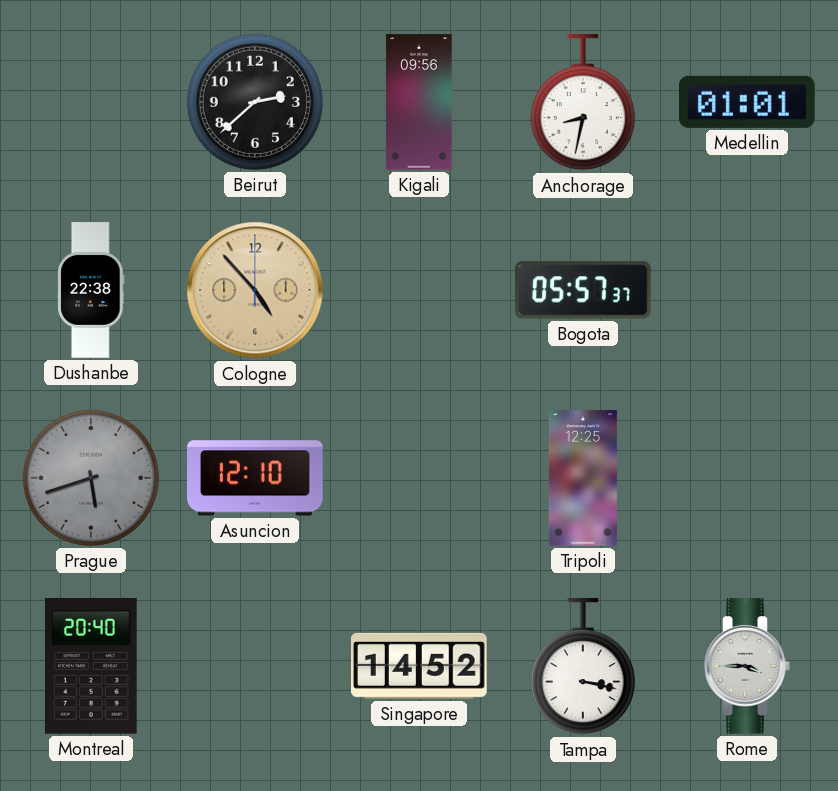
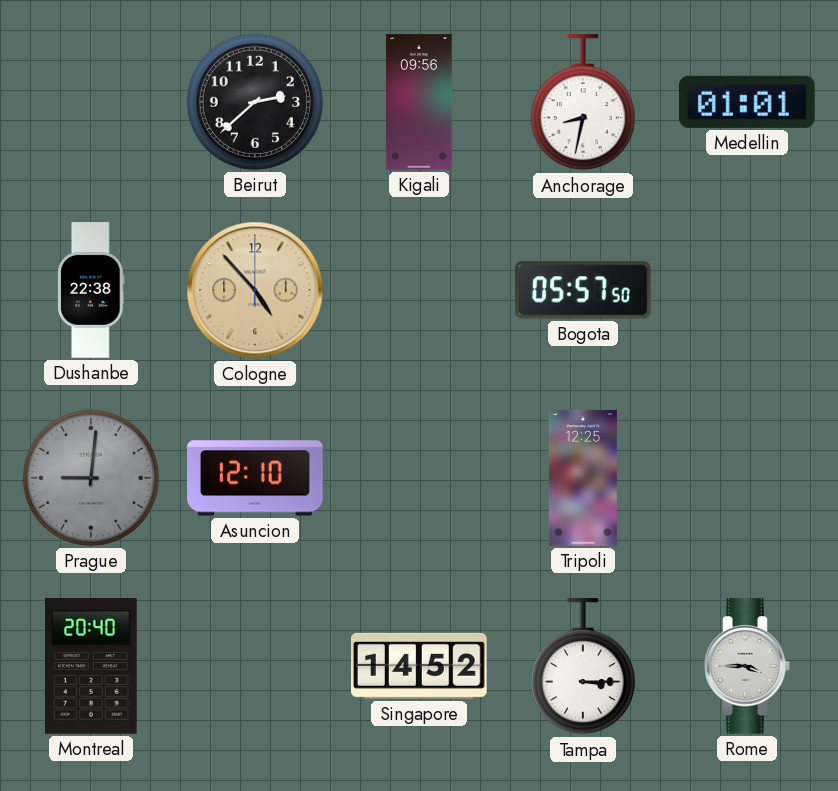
Bogota: 05:57:37 -> 05:57:50
Prague: 5:42 -> 9:01
Tampa: 3:17 -> 3:15
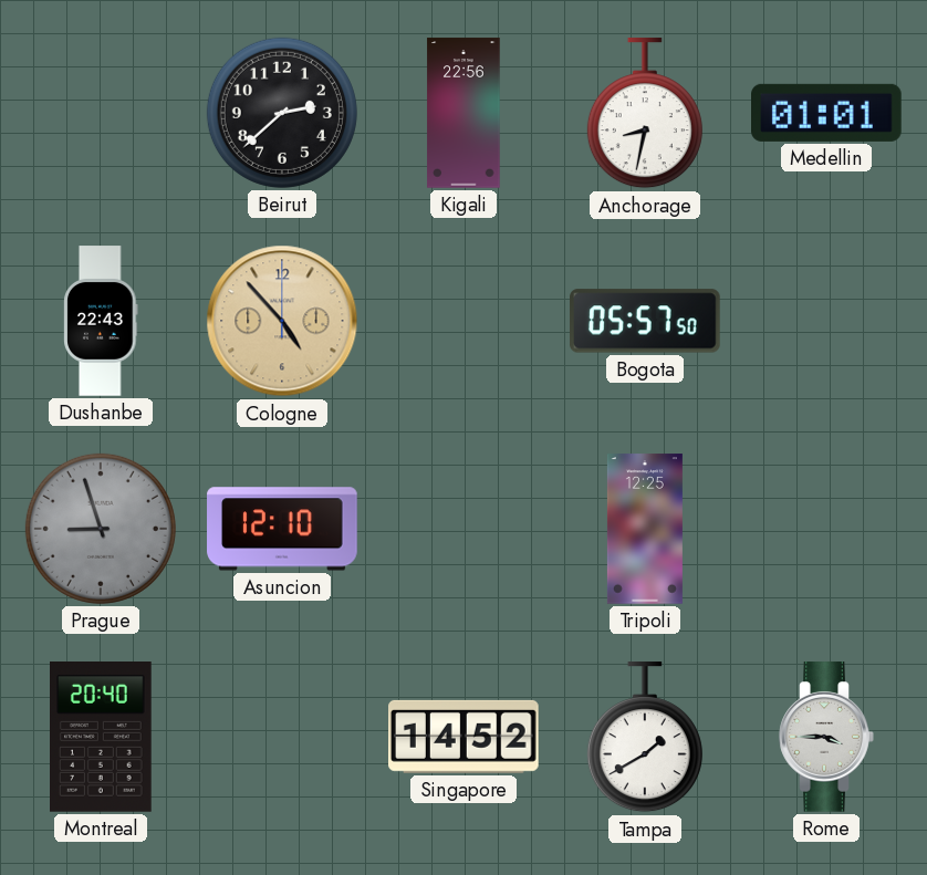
Kigali: 09:56 -> 22:56
Dushanbe: 22:38 -> 22:43
Prague: 9:01 -> 8:57
Tampa: 3:15 -> 1:40
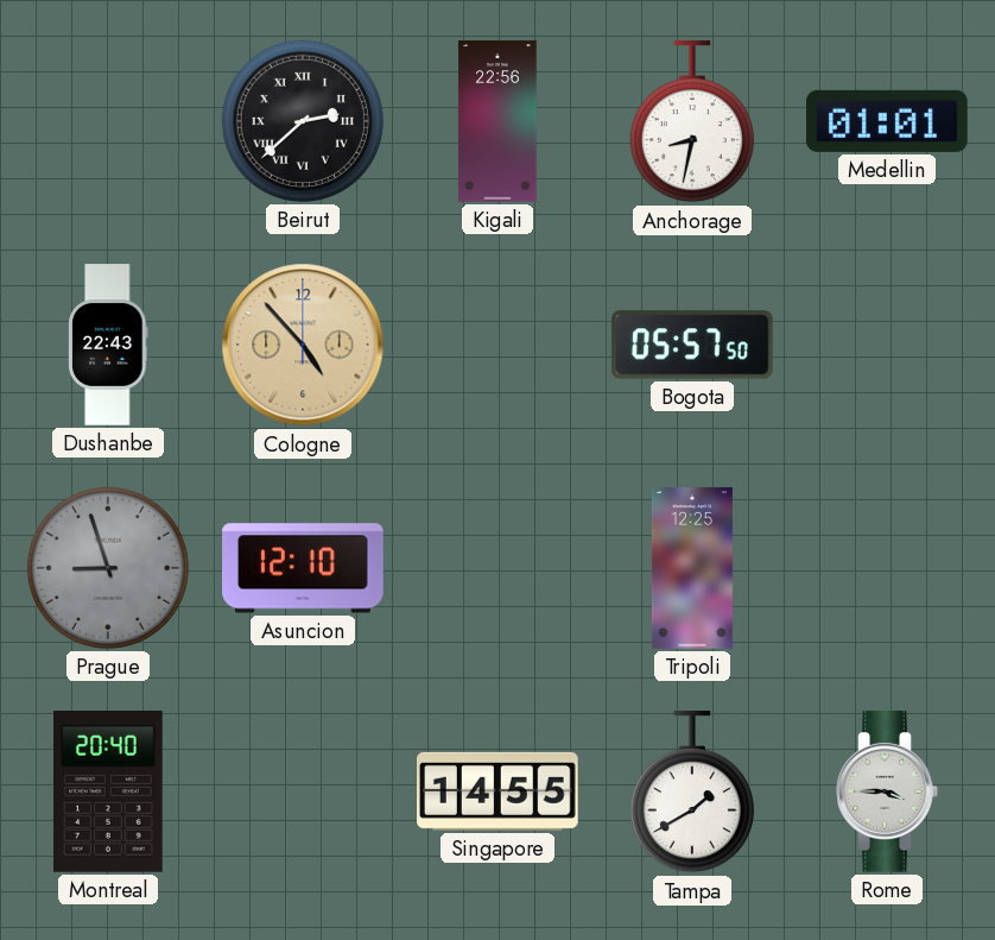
Beirut numerals: Arabic -> Roman
Singapore: 14:52 -> 14:55
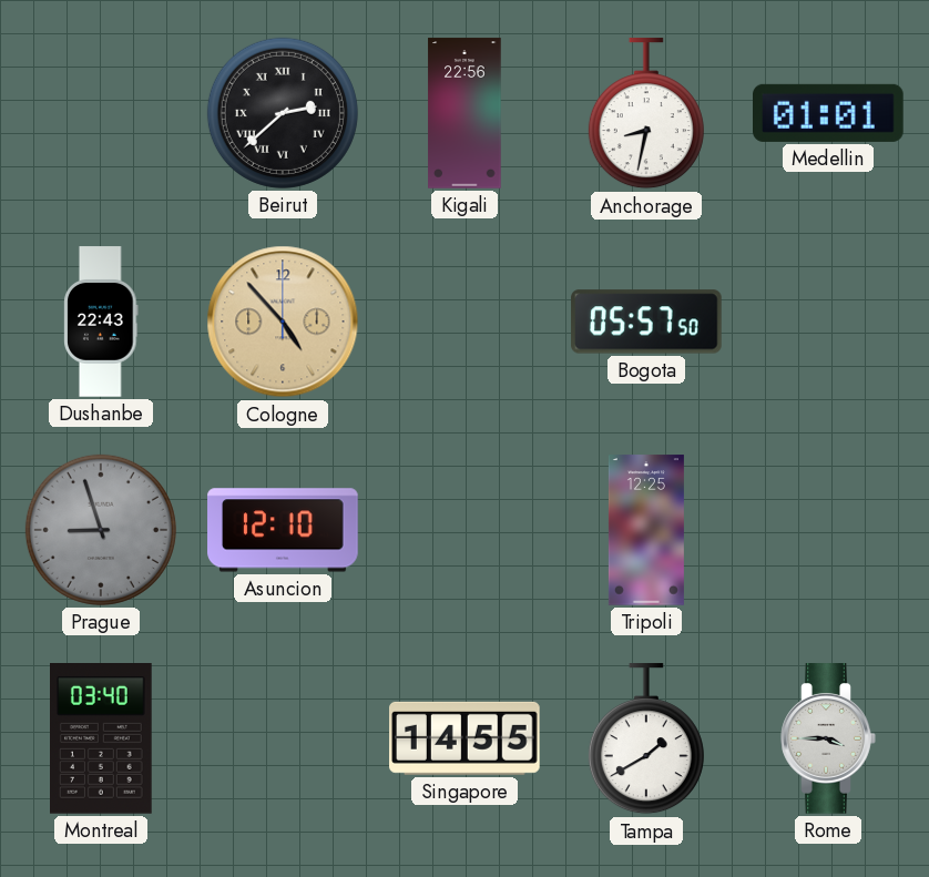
Montreal: 20:40 -> 03:40
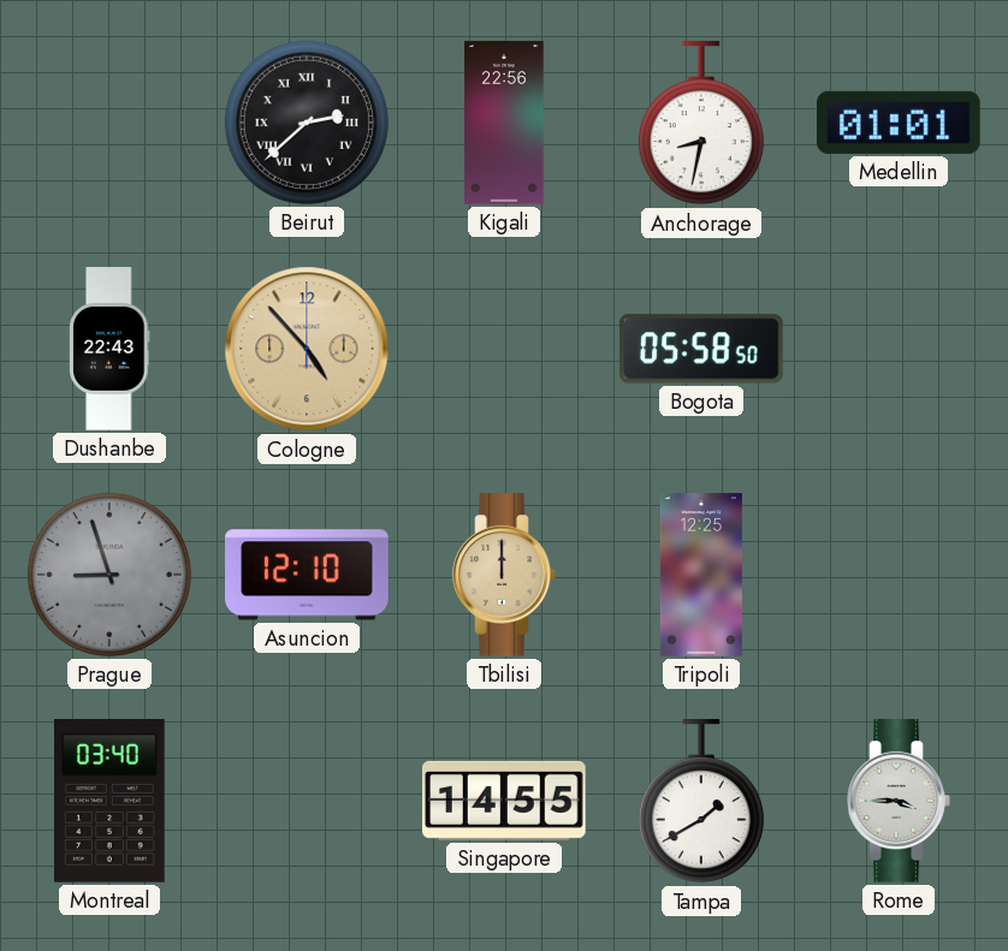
Bogota: 05:57 -> 05:58
Tbilisi: none -> 12:00
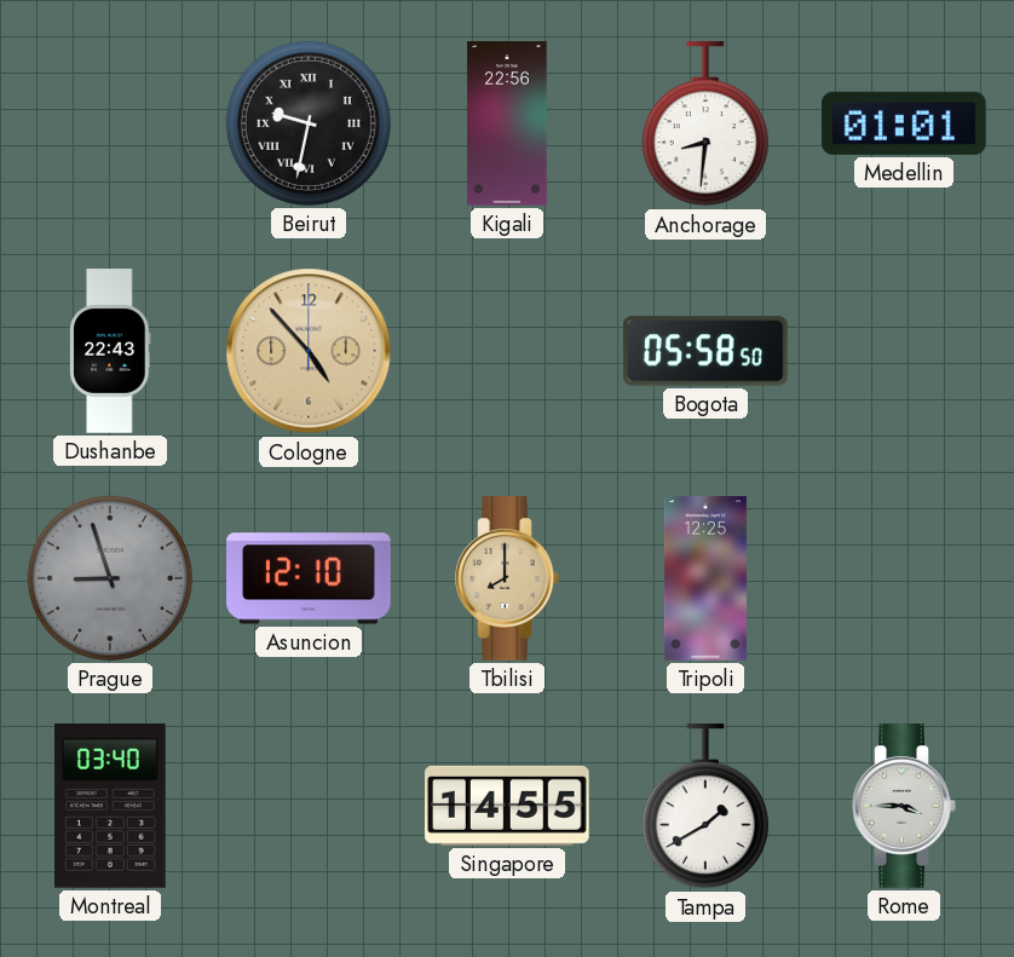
Beirut: 2:38 -> 9:32
Anchorage: 8:32 -> 8:31
Tbilisi: 12:00 -> 8:00
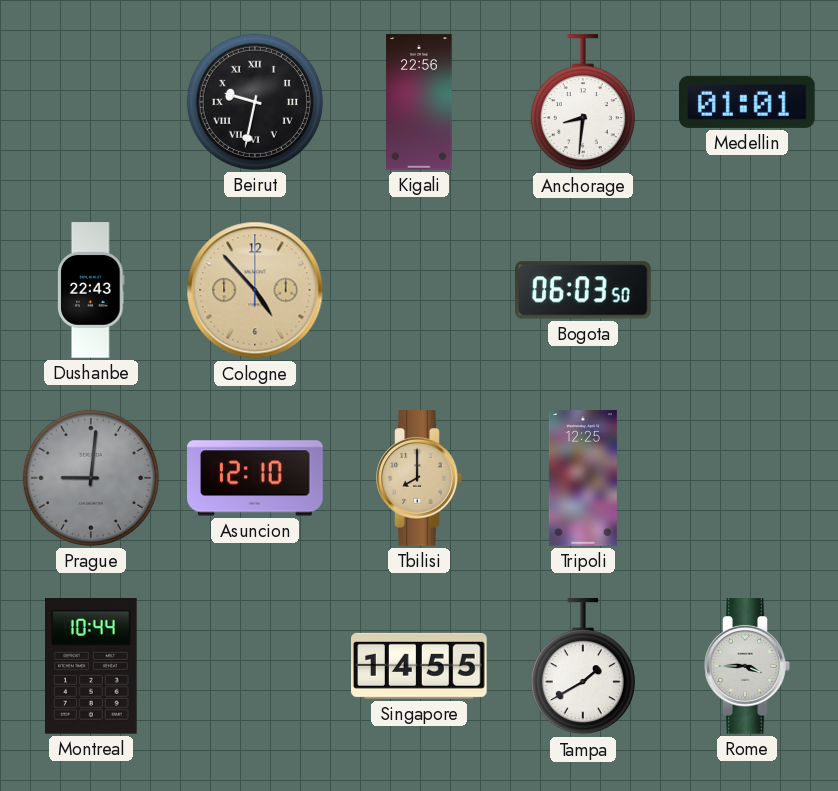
Bogota: 05:58 -> 06:03
Prague: 8:57 -> 9:01
Montreal: 03:40 -> 10:44
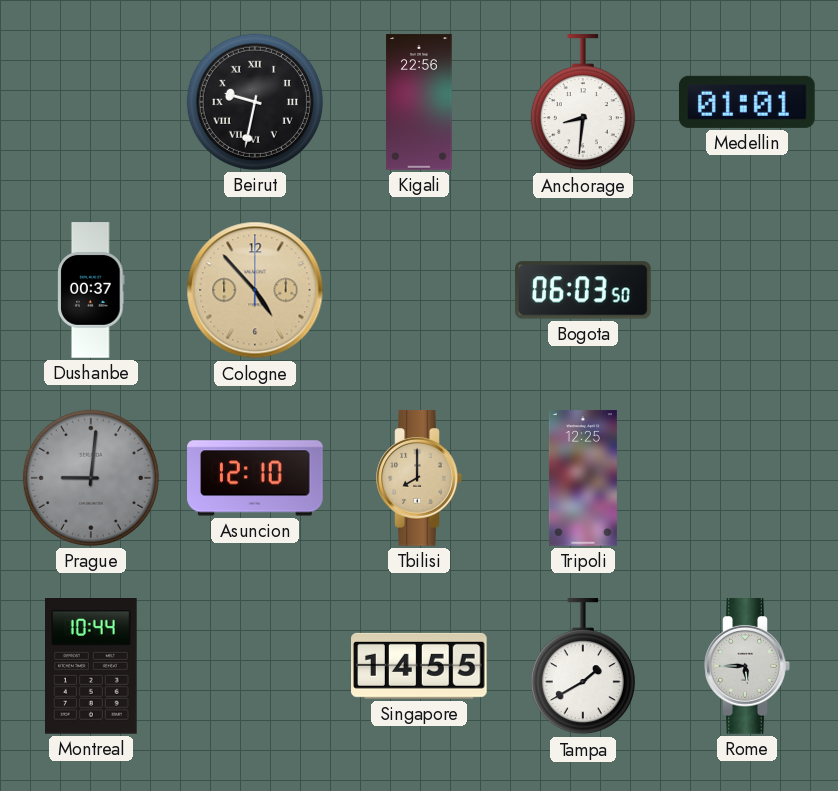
Dushanbe: 22:43 -> 00:37
Rome: 3:45 -> 5:45
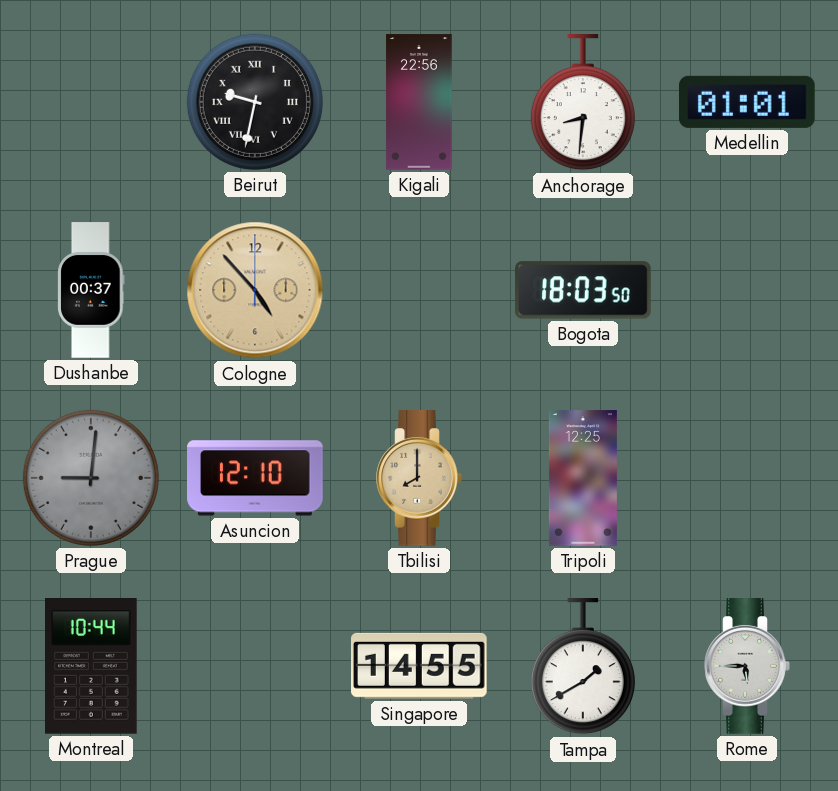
Bogota: 06:03 -> 18:03
